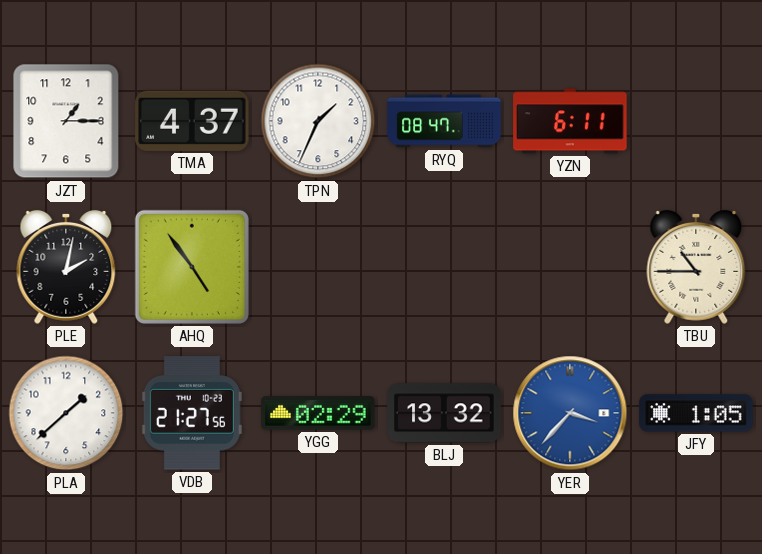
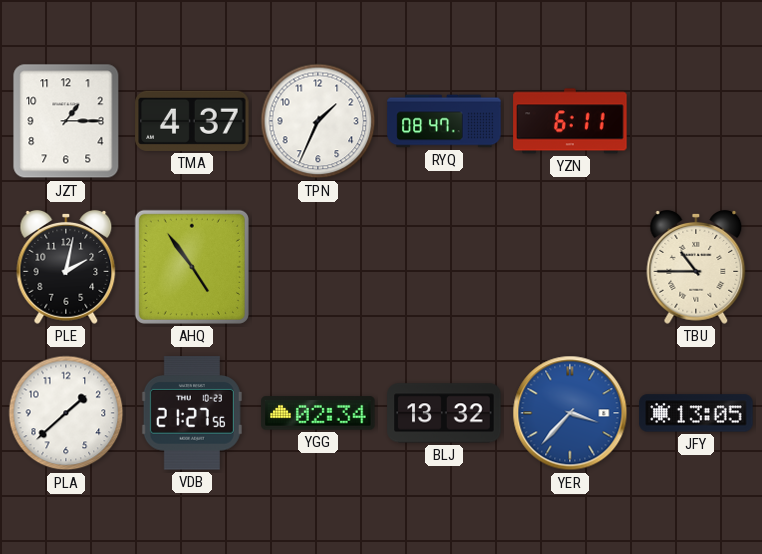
YGG: 02:29 -> 02:34
JFY: 1:05 -> 13:05
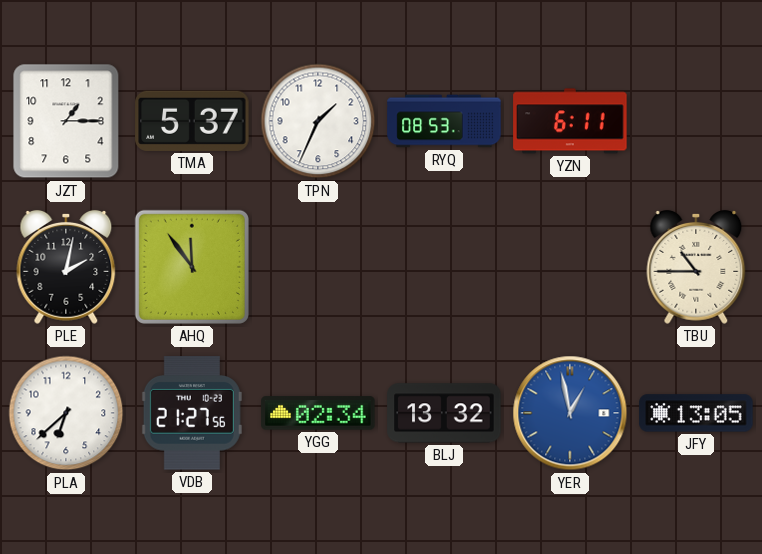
TMA: 4:37 -> 5:37
RYQ: 08:47 -> 08:53
AHQ: 4:54 -> 11:54
PLA: 1:38 -> 6:38
YER: 3:37 -> 12:58
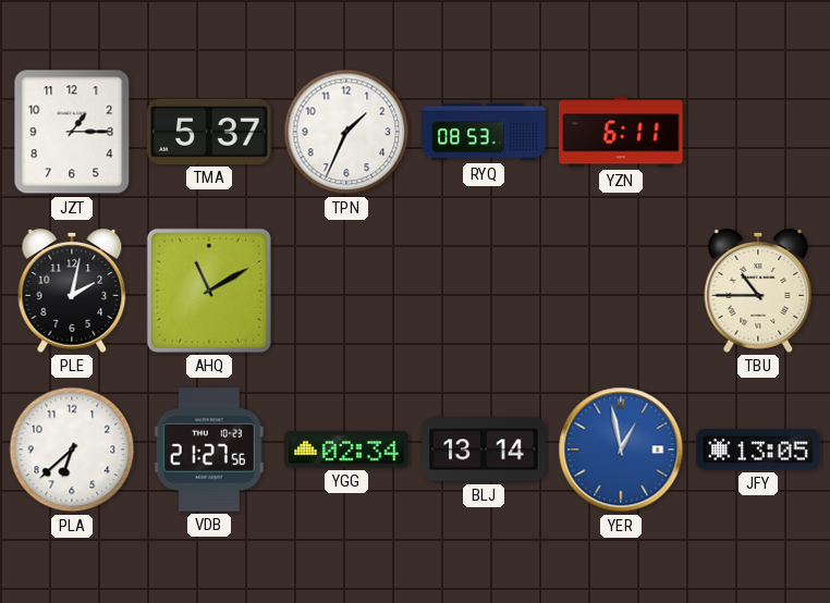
AHQ: 11:54 -> 11:10
BLJ: 13:32 -> 13:14
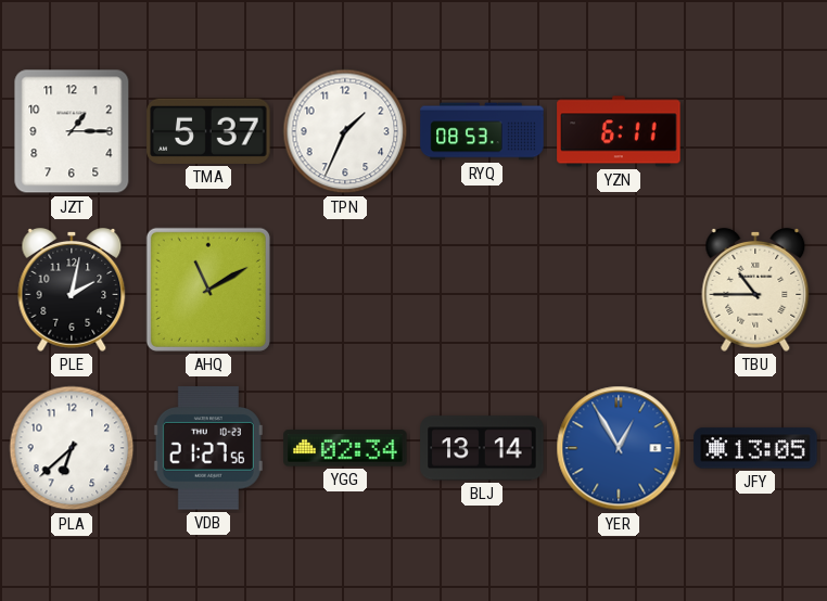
YER: 12:58 -> 12:55
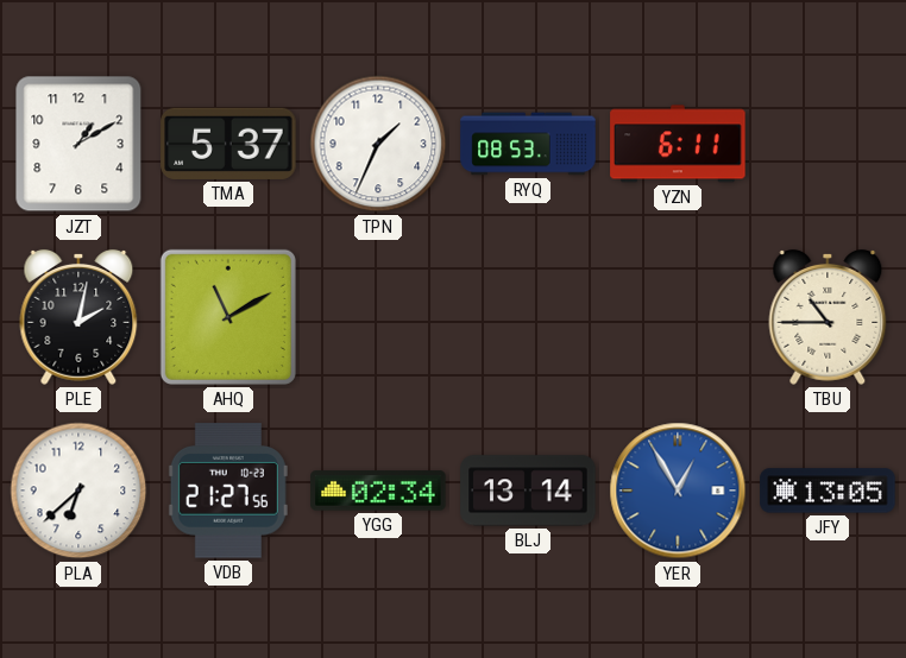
JZT: 1:15 -> 1:10
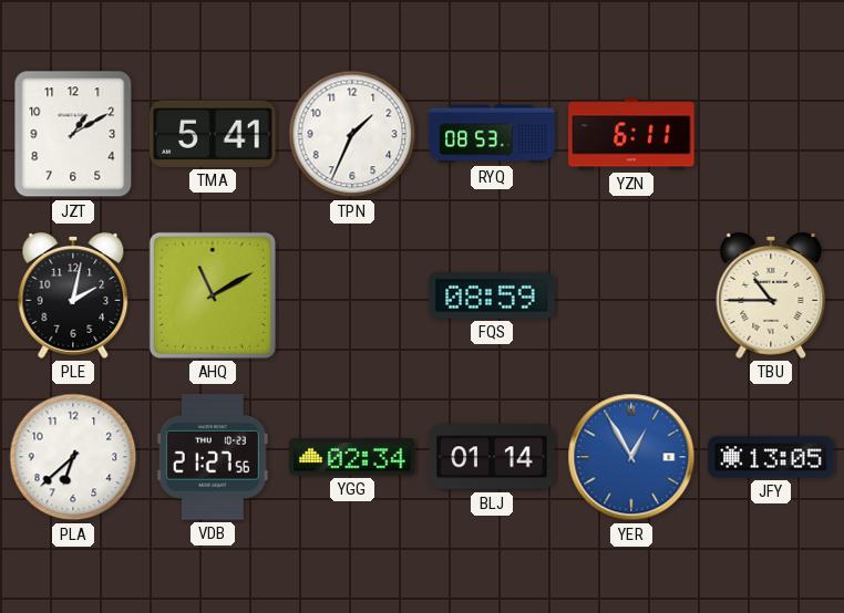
TMA: 5:37 -> 5:41
FQS: none -> 08:59
BLJ: 13:14 -> 01:14
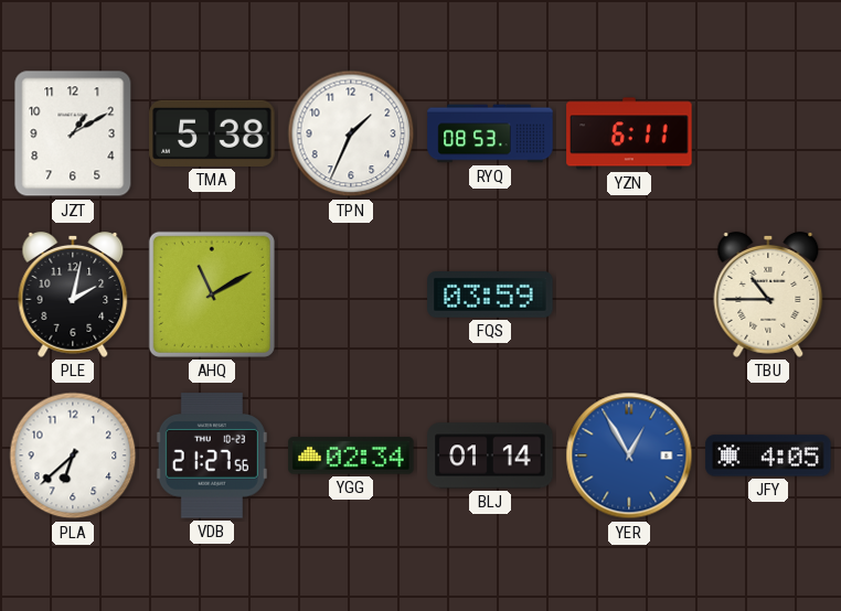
TMA: 5:41 -> 5:38
FQS: 08:59 -> 03:59
JFY: 13:05 -> 4:05
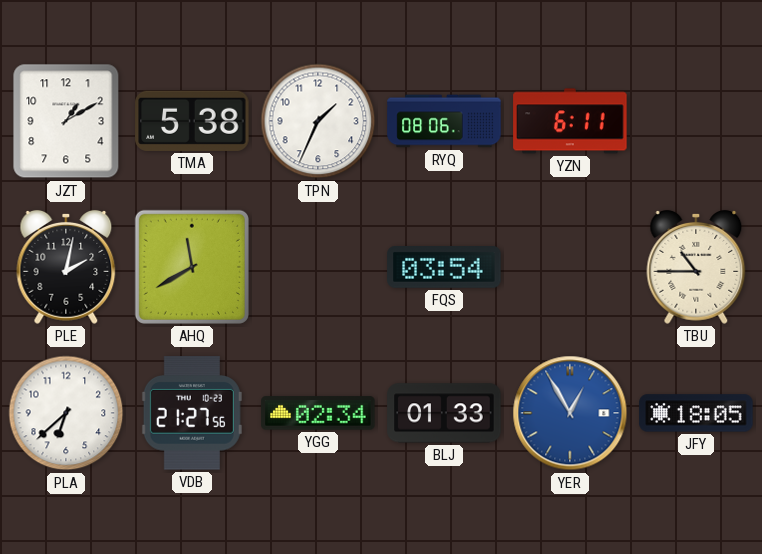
RYQ: 08:53 -> 08:06
AHQ: 11:10 -> 11:40
FQS: 03:59 -> 03:54
BLJ: 01:14 -> 01:33
JFY: 4:05 -> 18:05
